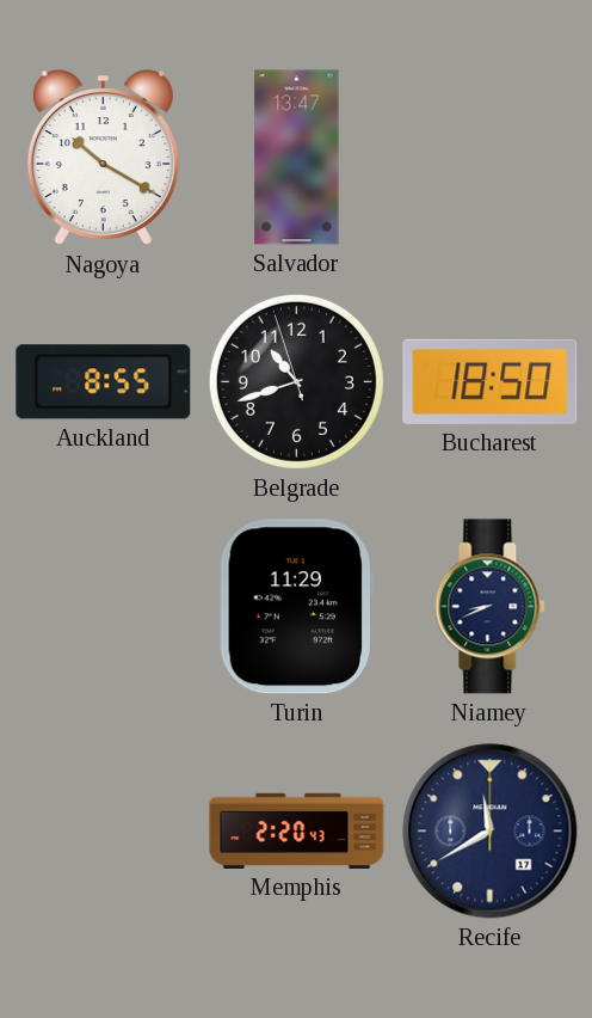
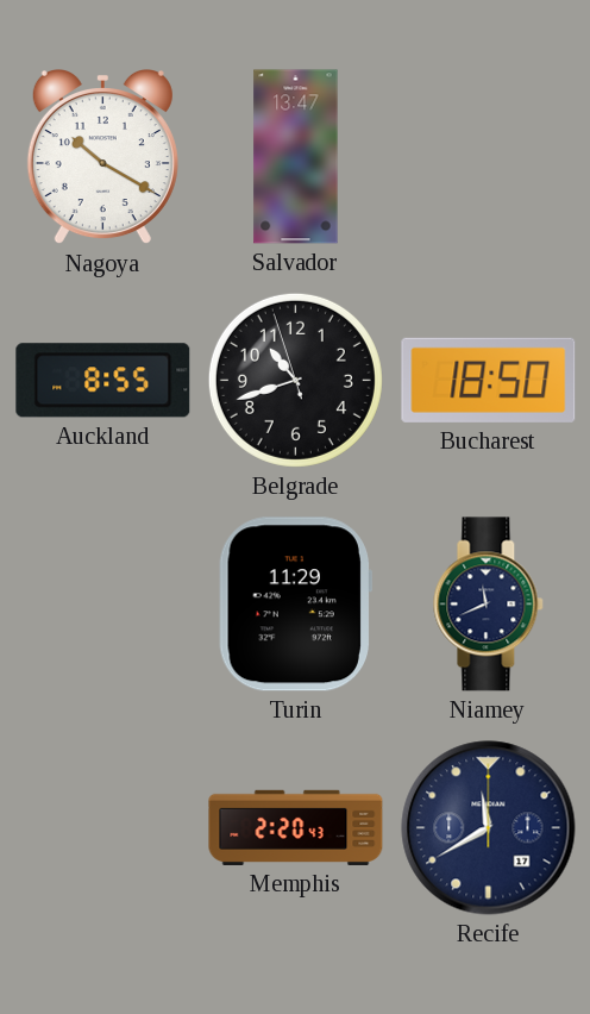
Niamey: 8:41 -> 11:41
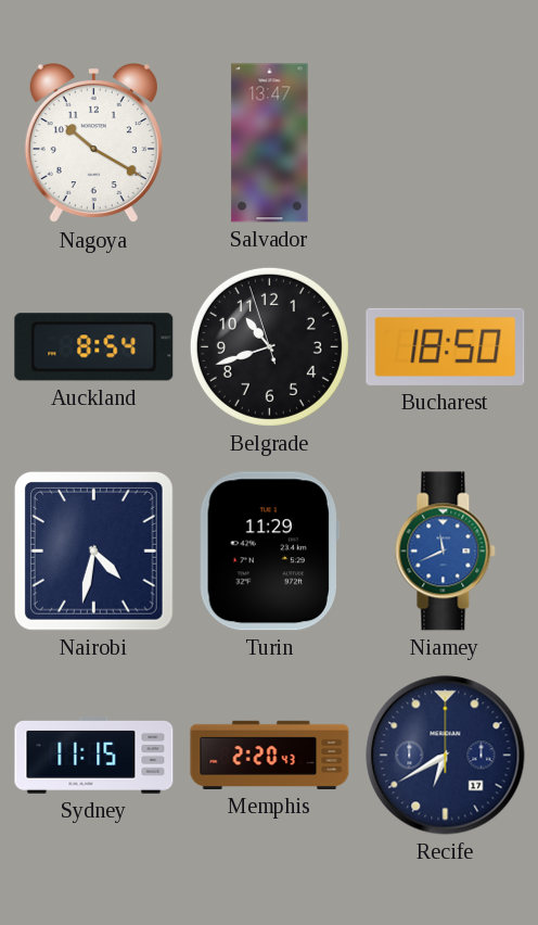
Auckland: 8:55 -> 8:54
Nairobi: none -> 4:32
Niamey dial: navy -> blue
Sydney: none -> 11:15
Recife: 11:40 -> 6:40
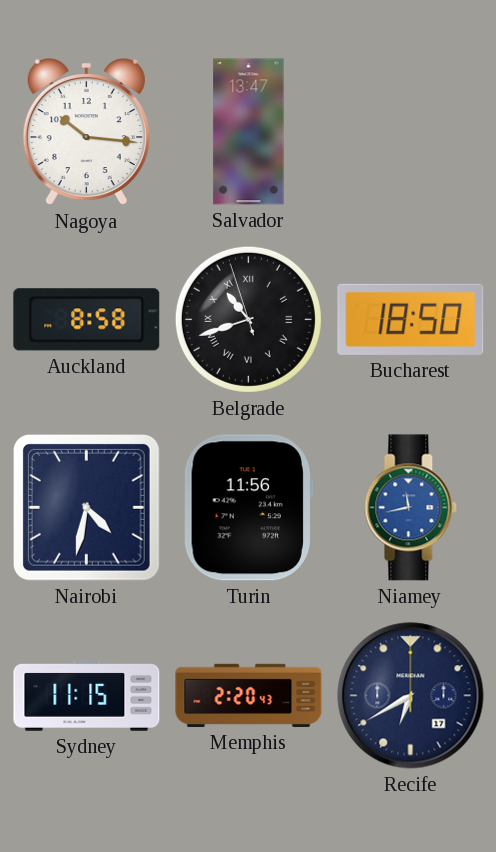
Nagoya: 10:20 -> 10:16
Auckland: 8:54 -> 8:58
Belgrade numerals: Arabic -> Roman
Turin: 11:29 -> 11:56
Niamey: 11:41 -> 11:43
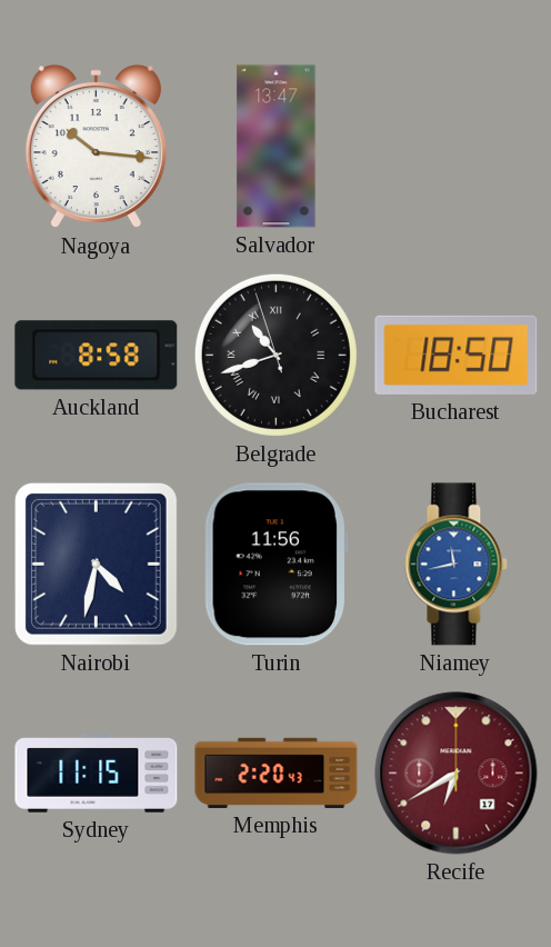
Recife dial: navy -> burgundy
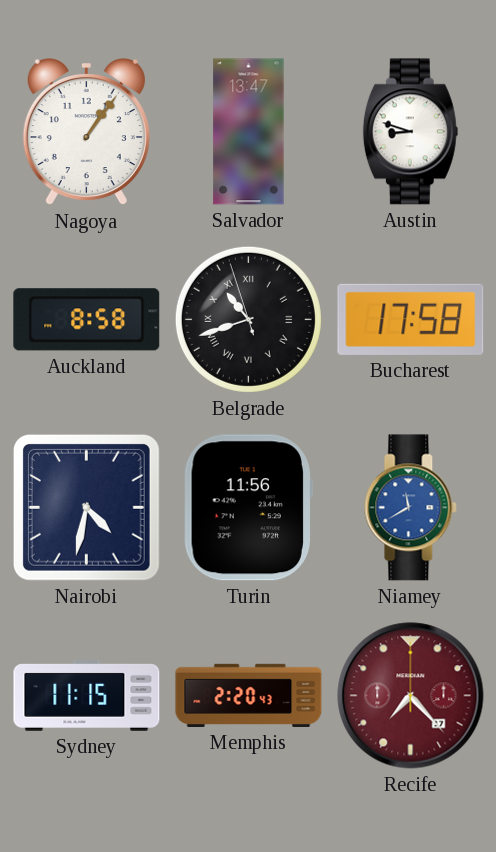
Nagoya: 10:16 -> 1:06
Austin: none -> 8:48
Bucharest: 18:50 -> 17:58
Niamey: 11:43 -> 11:40
Recife: 6:40 -> 7:23
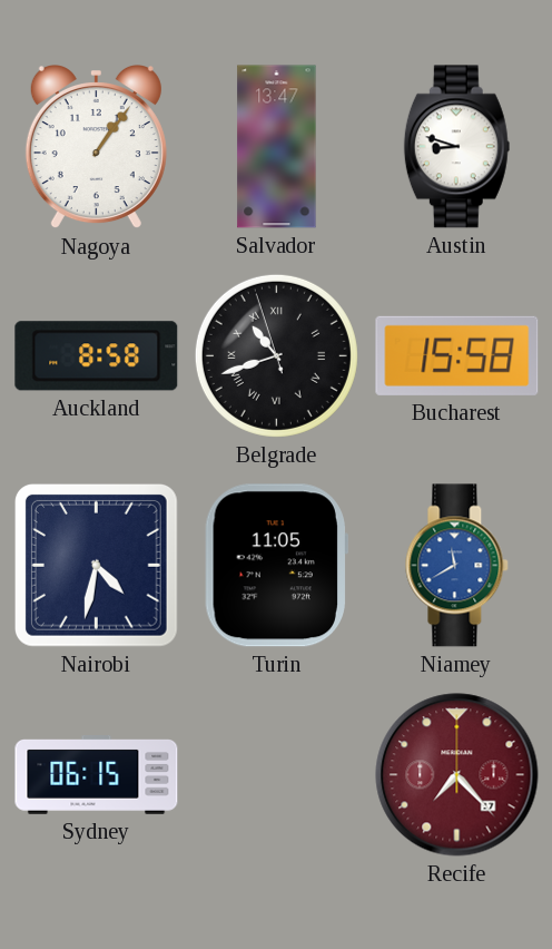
Bucharest: 17:58 -> 15:58
Turin: 11:56 -> 11:05
Sydney: 11:15 -> 06:15
Memphis: 2:20 -> none
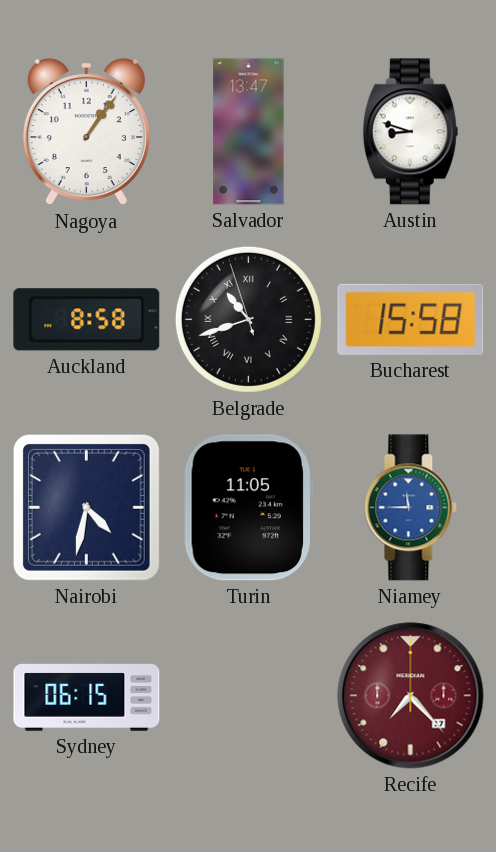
Niamey: 11:40 -> 11:45
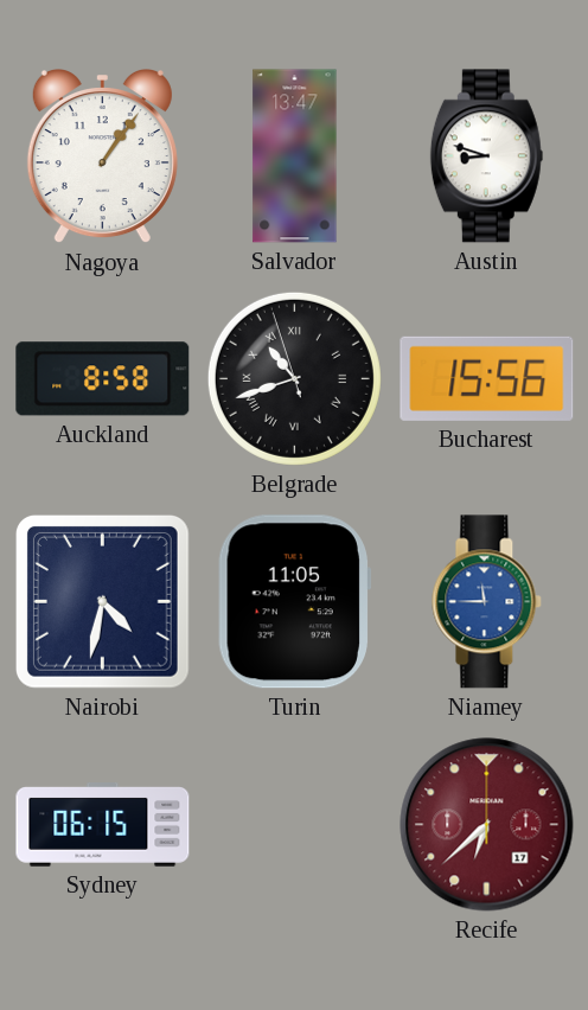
Bucharest: 15:58 -> 15:56
Recife: 7:23 -> 6:38
